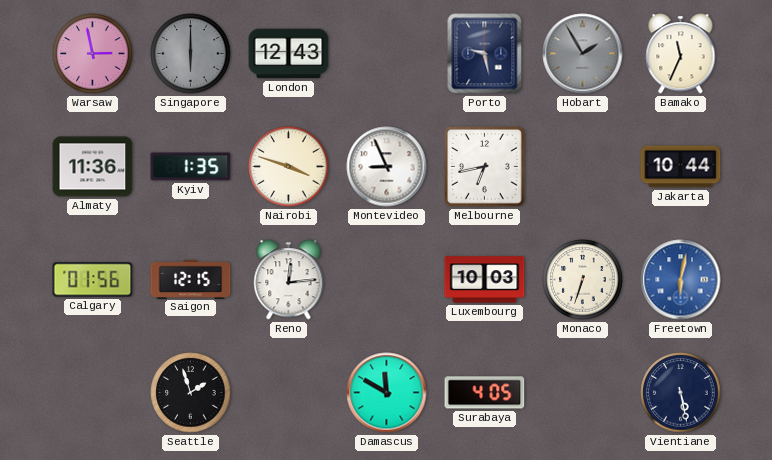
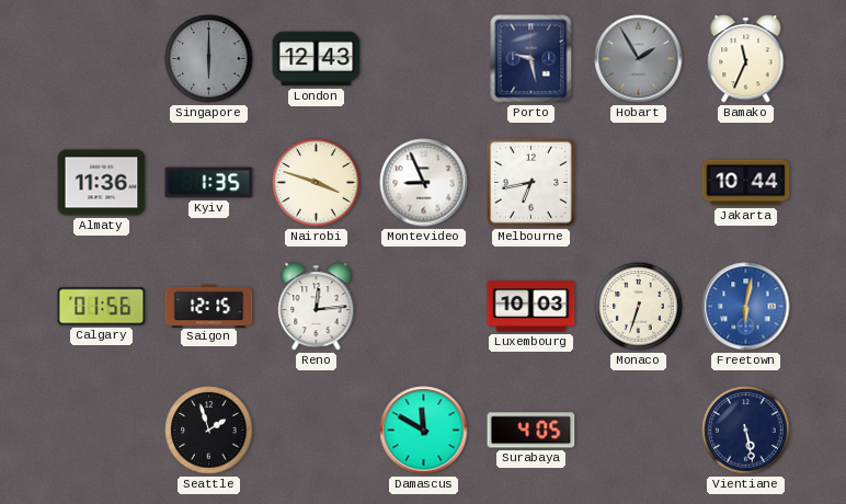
Warsaw: 2:58 -> none
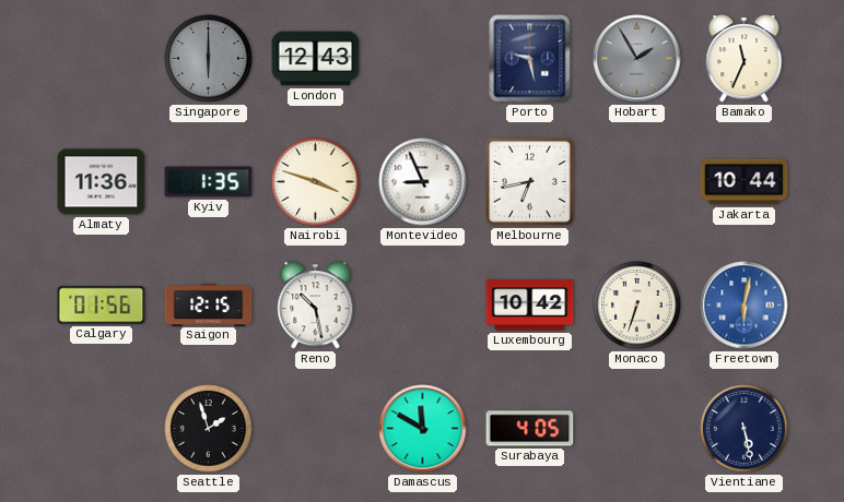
Reno: 12:14 -> 10:28
Luxembourg: 10:03 -> 10:42
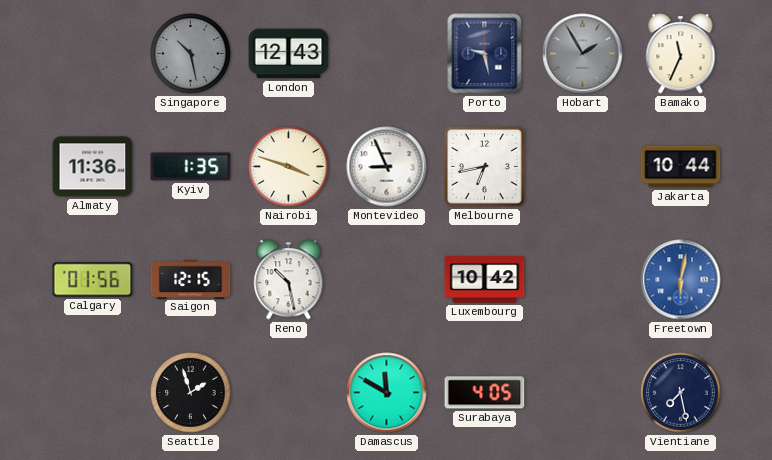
Singapore: 6:00 -> 10:28
Monaco: 6:33 -> none
Vientiane: 5:28 -> 7:28
